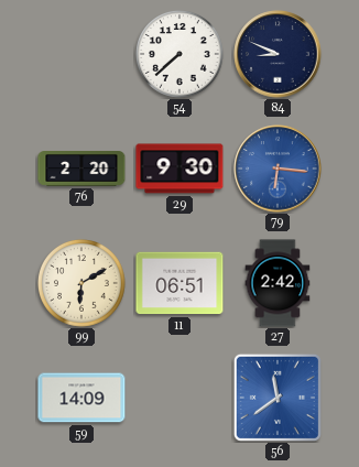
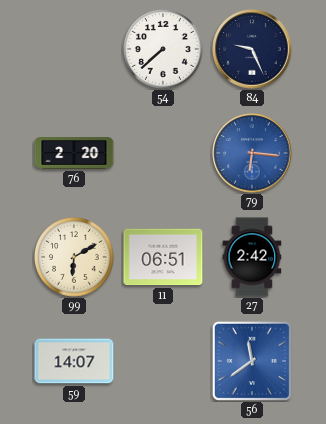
84: 8:49 -> 9:26
29: 9:30 -> none
59: 14:09 -> 14:07
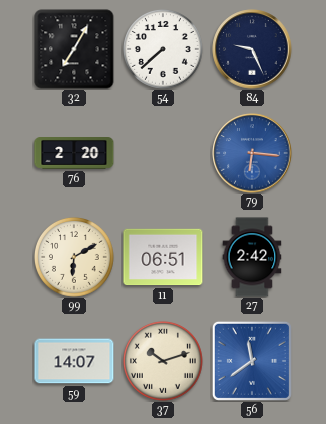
32: none -> 7:05
37: none -> 10:12
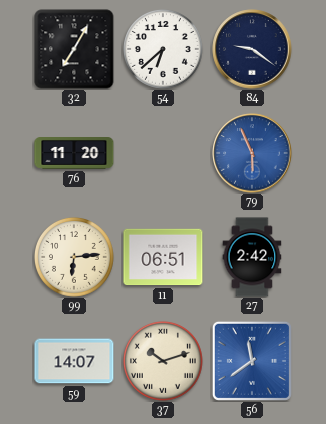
54: 7:38 -> 6:38
84: 9:26 -> 9:21
76: 2:20 -> 11:20
79: 6:16 -> 5:56
99: 6:10 -> 6:14
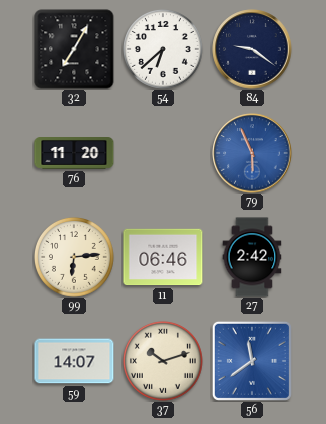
11: 06:51 -> 06:46
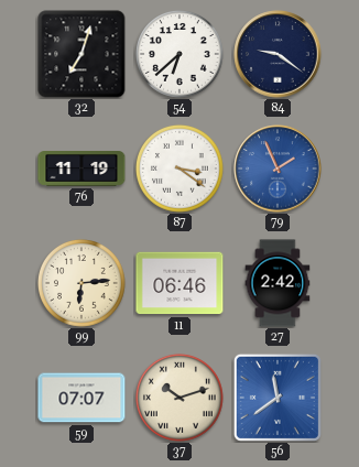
32: 7:05 -> 7:03
76: 11:20 -> 11:19
87: none -> 3:21
79: 5:56 -> 1:56
59: 14:07 -> 07:07
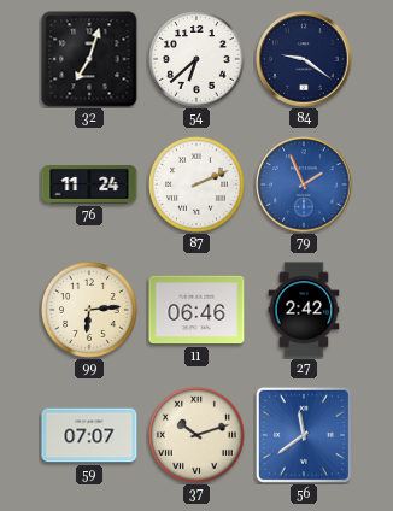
76: 11:19 -> 11:24
87: 3:21 -> 2:11
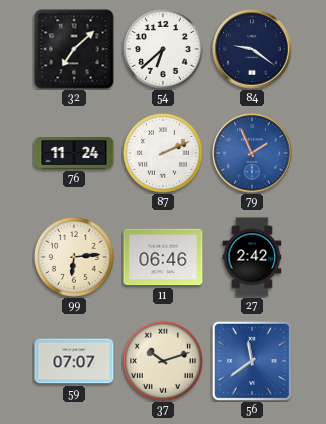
32: 7:03 -> 7:08
